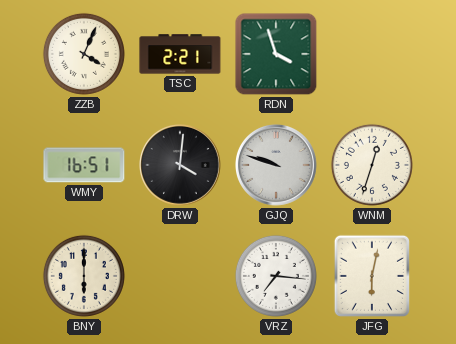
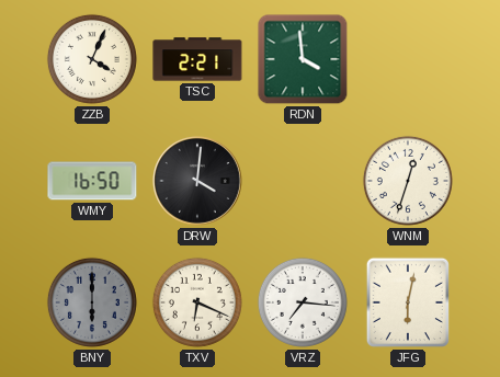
RDN: 3:57 -> 3:59
WMY: 16:51 -> 16:50
GJQ: 9:48 -> none
BNY dial: cream -> grey
TXV: none -> 6:19
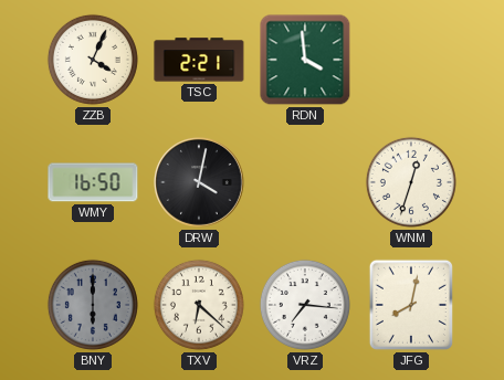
DRW: 4:01 -> 4:02
TXV: 6:19 -> 6:22
JFG: 6:02 -> 8:02
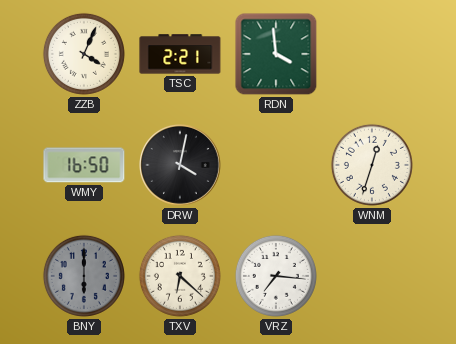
JFG: 8:02 -> none
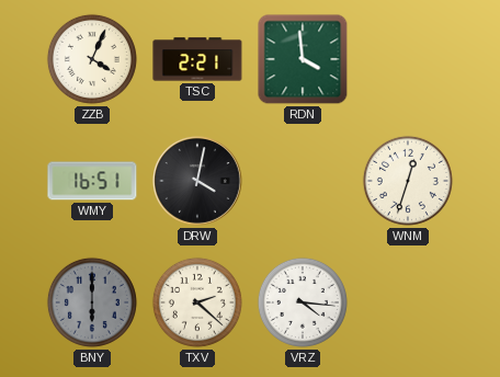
WMY: 16:50 -> 16:51
TXV: 6:22 -> 2:22
VRZ: 7:16 -> 4:16
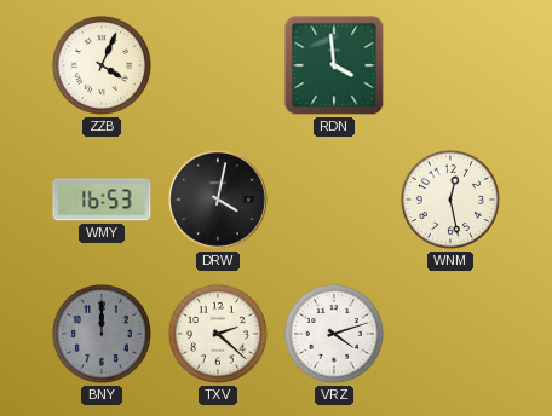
TSC: 2:21 -> none
WMY: 16:51 -> 16:53
WNM: 12:33 -> 12:28
BNY: 6:00 -> 12:00
VRZ: 4:16 -> 4:12
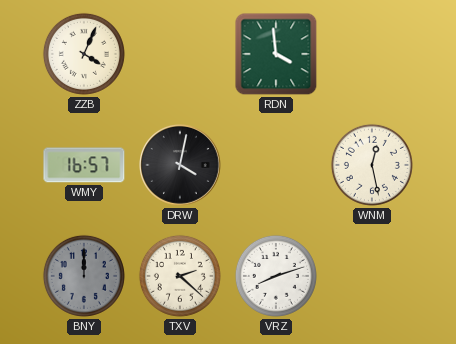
WMY: 16:53 -> 16:57
VRZ: 4:12 -> 8:12
